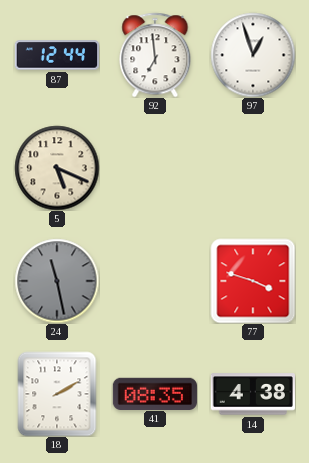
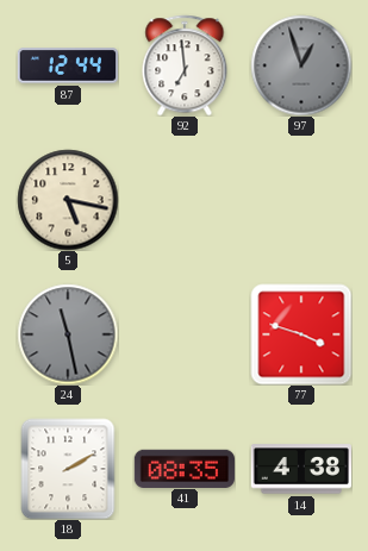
97 dial: white -> grey
5: 5:19 -> 5:17
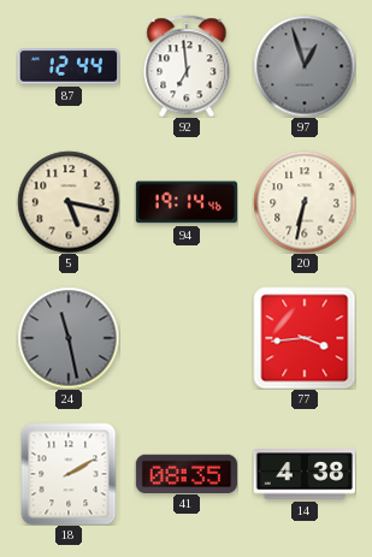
94: none -> 19:14
20: none -> 6:32
77: 3:48 -> 3:44
